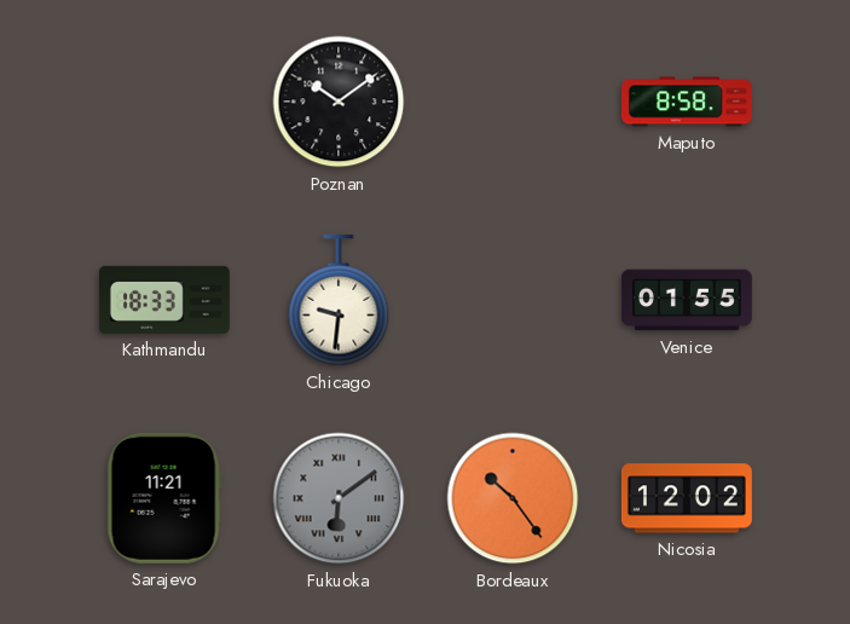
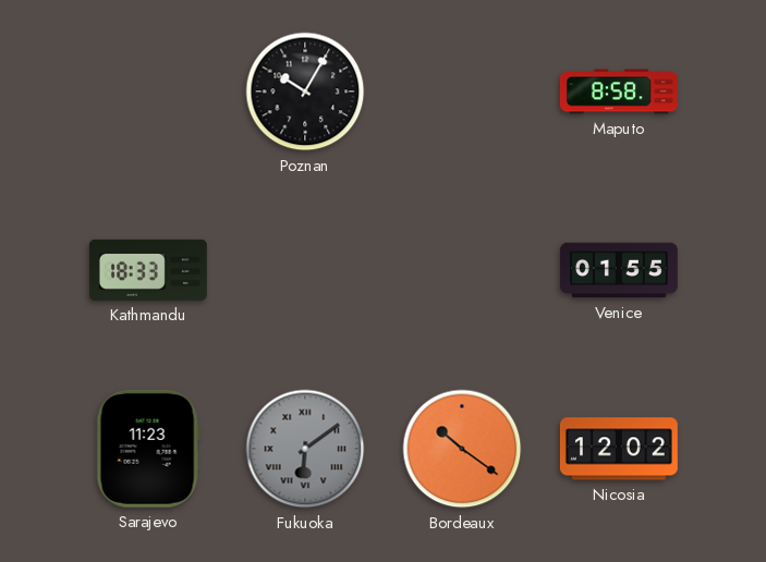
Poznan: 10:09 -> 10:05
Chicago: 9:31 -> none
Sarajevo: 11:21 -> 11:23
Bordeaux: 10:24 -> 10:21
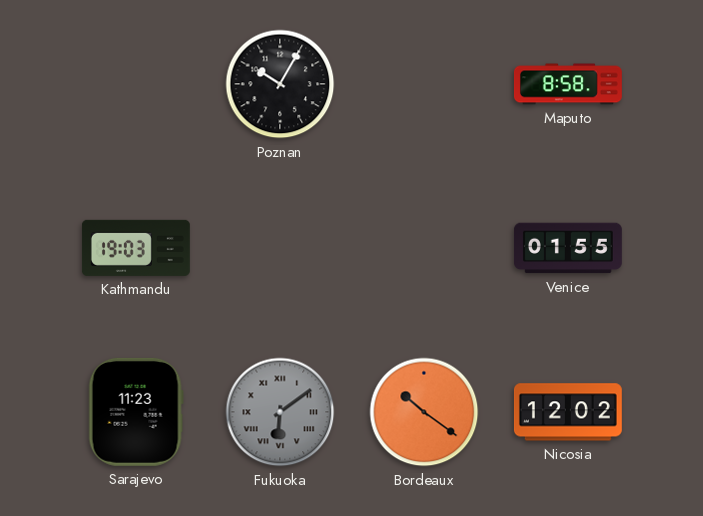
Kathmandu: 18:33 -> 19:03
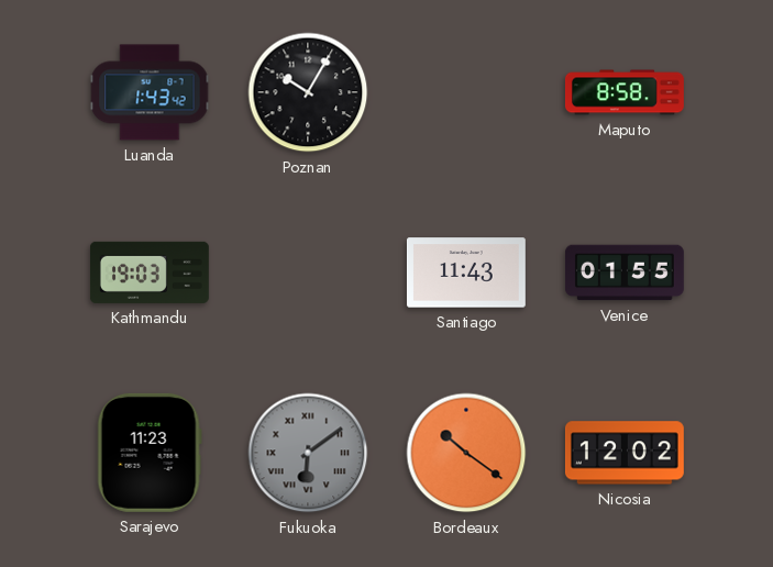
Luanda: none -> 1:43
Santiago: none -> 11:43
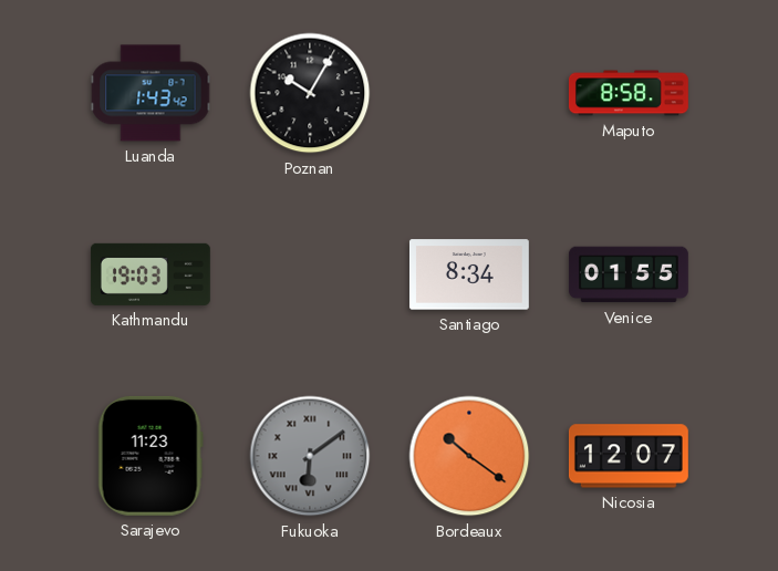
Santiago: 11:43 -> 8:34
Nicosia: 12:02 -> 12:07
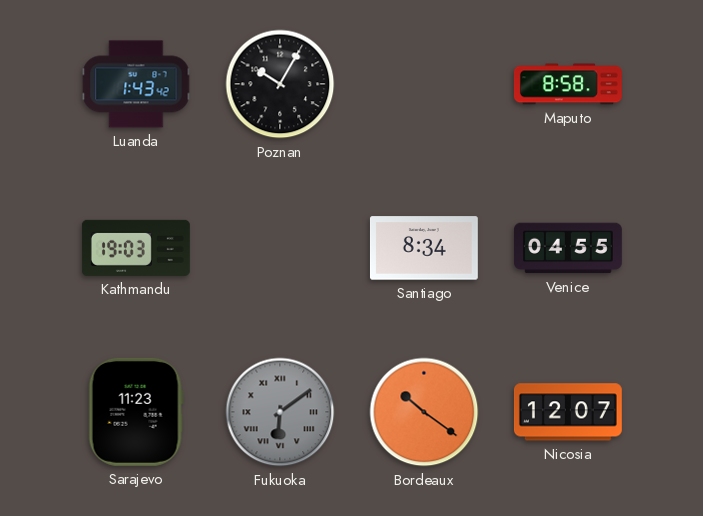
Venice: 01:55 -> 04:55
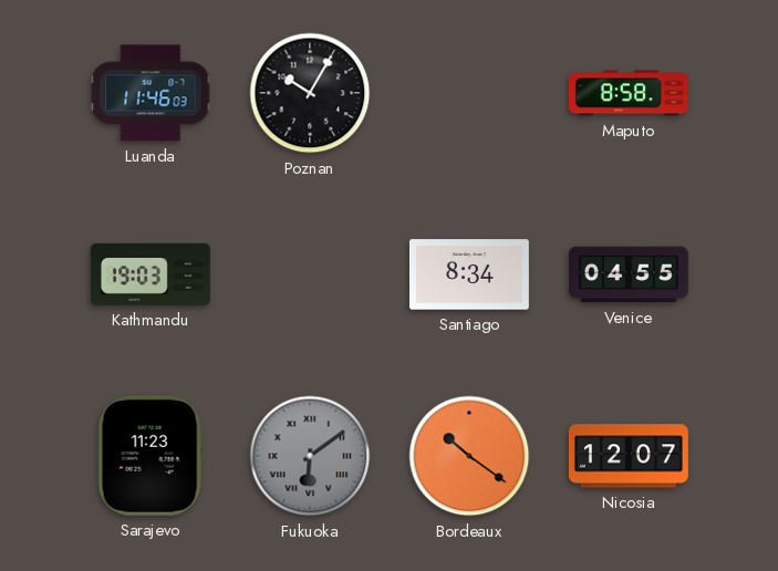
Luanda: 1:43 -> 11:46
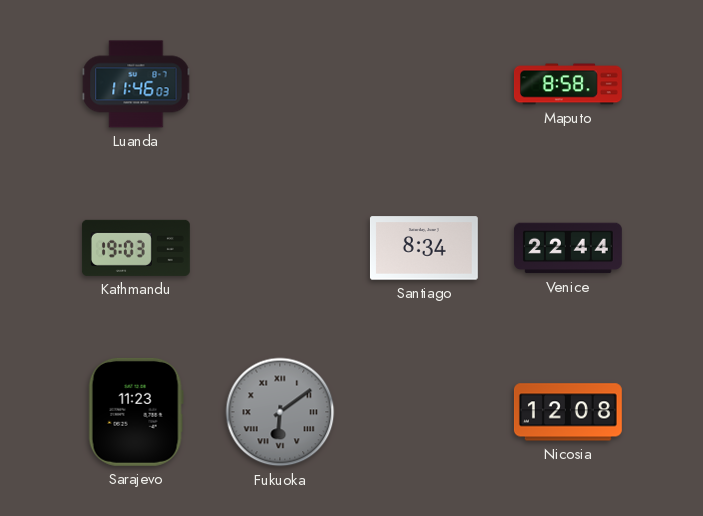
Poznan: 10:05 -> none
Venice: 04:55 -> 22:44
Bordeaux: 10:21 -> none
Nicosia: 12:07 -> 12:08
